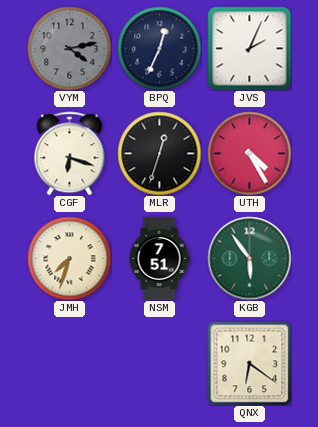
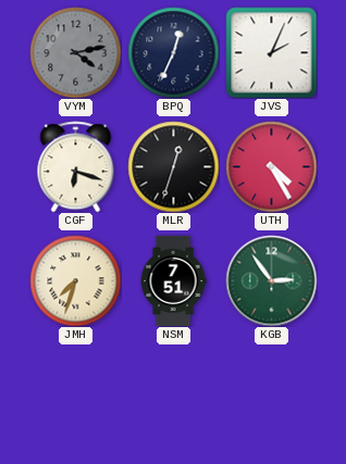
KGB: 5:54 -> 2:54
QNX: 6:21 -> none
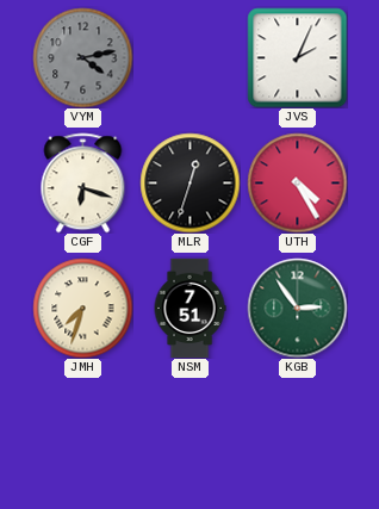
BPQ: 12:34 -> none
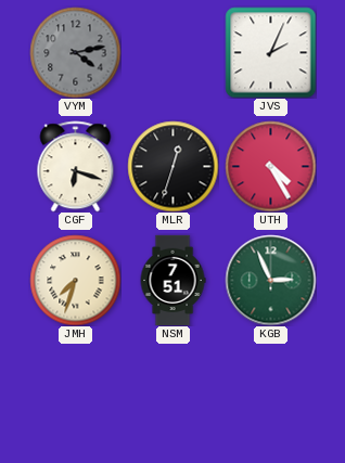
KGB: 2:54 -> 2:56
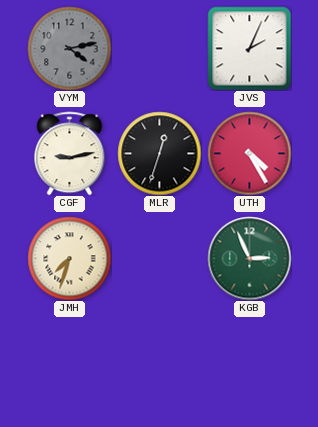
CGF: 6:18 -> 9:13
NSM: 7:51 -> none
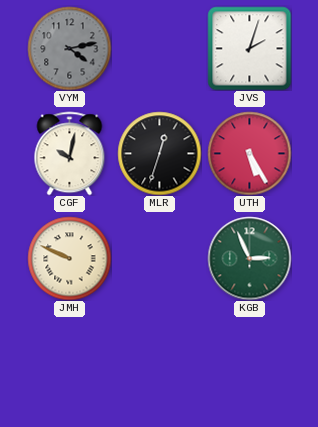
JVS: 2:04 -> 2:03
CGF: 9:13 -> 10:02
UTH: 4:25 -> 5:25
JMH: 7:33 -> 9:49
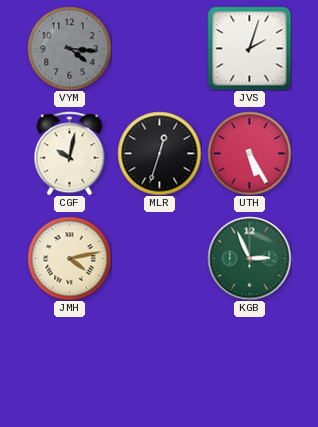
VYM: 4:13 -> 4:16
JMH: 9:49 -> 4:13
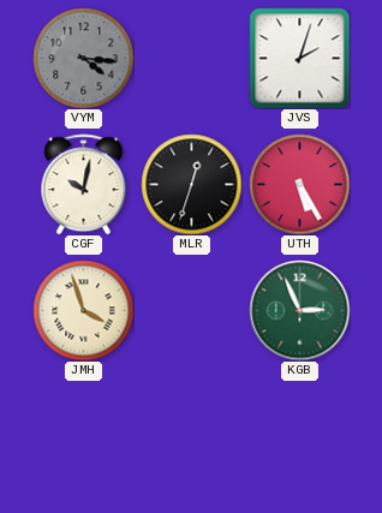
JMH: 4:13 -> 3:57
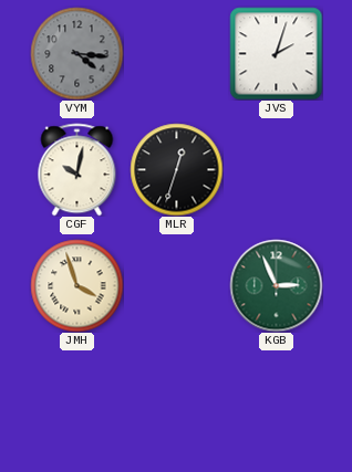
UTH: 5:25 -> none
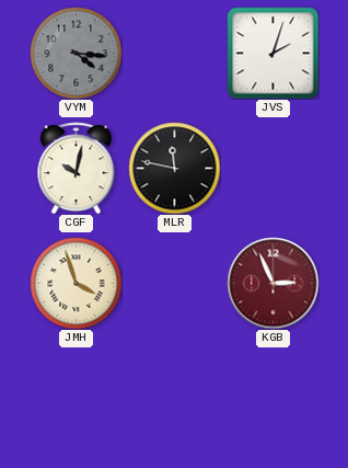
MLR: 12:33 -> 11:47
KGB dial: green -> burgundy
